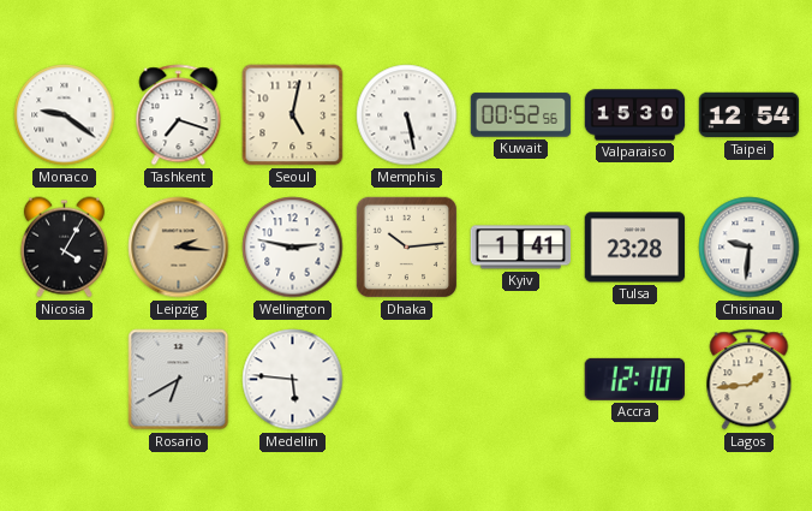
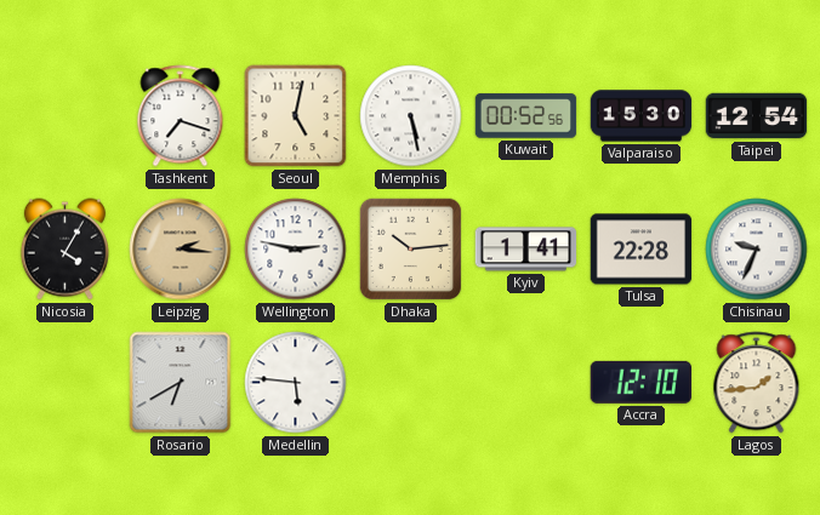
Monaco: 9:21 -> none
Tulsa: 23:28 -> 22:28
Chisinau: 9:31 -> 9:34
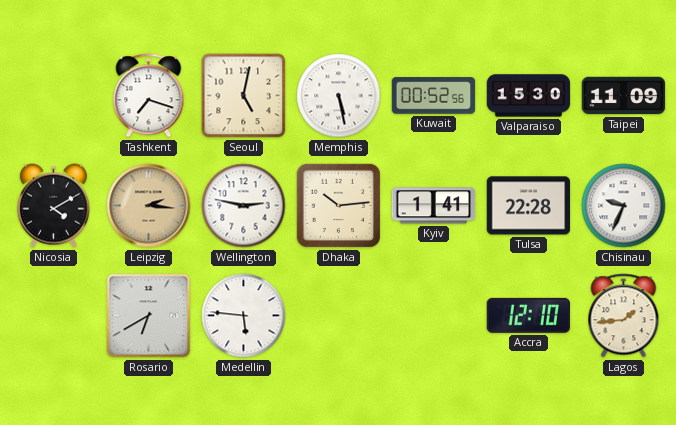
Taipei: 12:54 -> 11:09
Nicosia: 4:05 -> 4:10
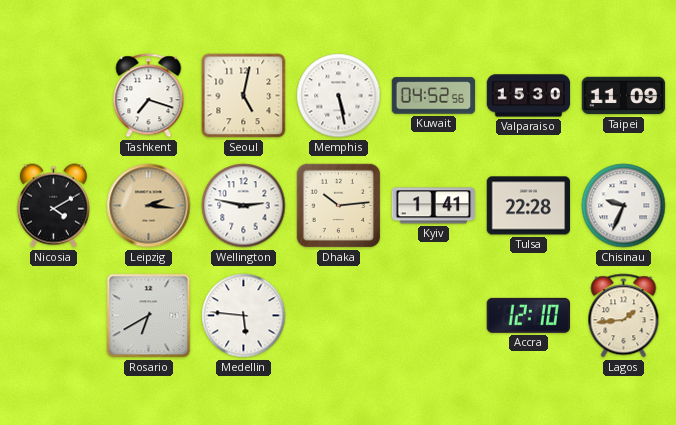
Kuwait: 00:52 -> 04:52
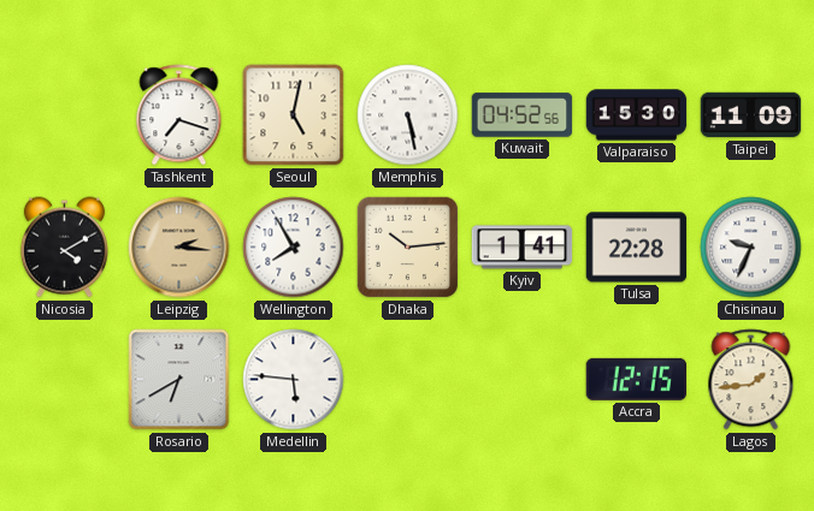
Wellington: 2:47 -> 7:55
Accra: 12:10 -> 12:15
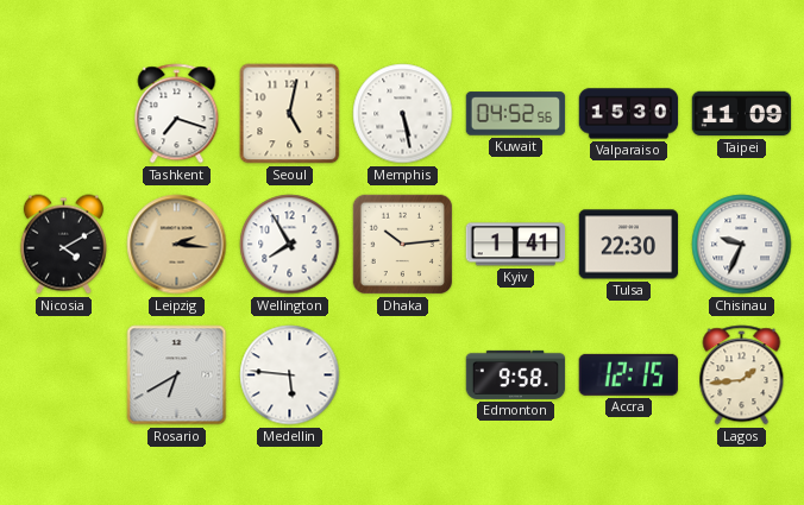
Tulsa: 22:28 -> 22:30
Edmonton: none -> 9:58
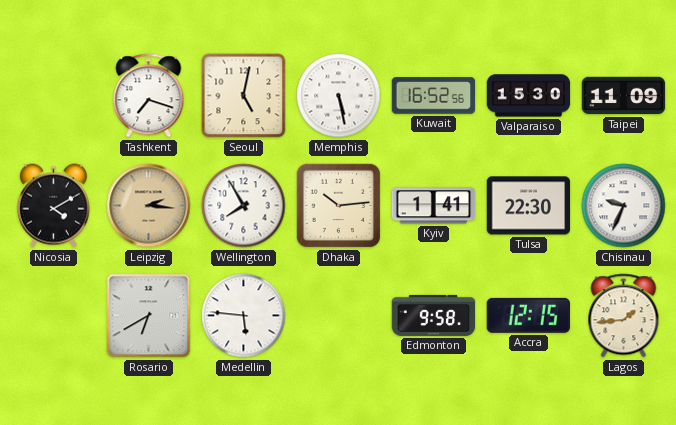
Kuwait: 04:52 -> 16:52
